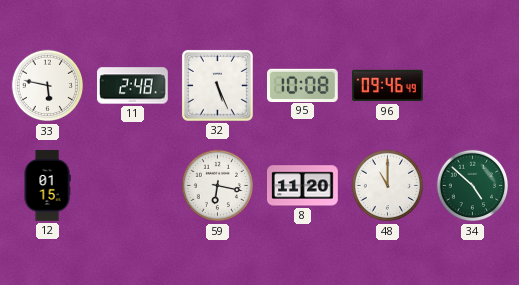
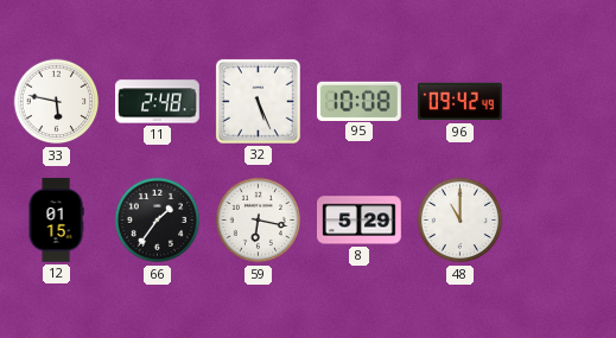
96: 09:46 -> 09:42
66: none -> 1:36
8: 11:20 -> 5:29
34: 4:52 -> none
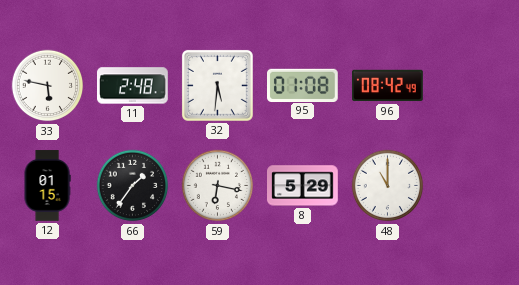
32: 5:26 -> 5:31
95: 10:08 -> 01:08
96: 09:42 -> 08:42
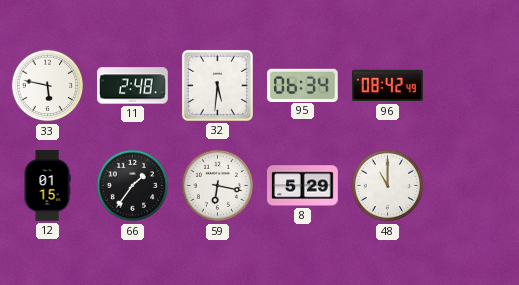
95: 01:08 -> 06:34
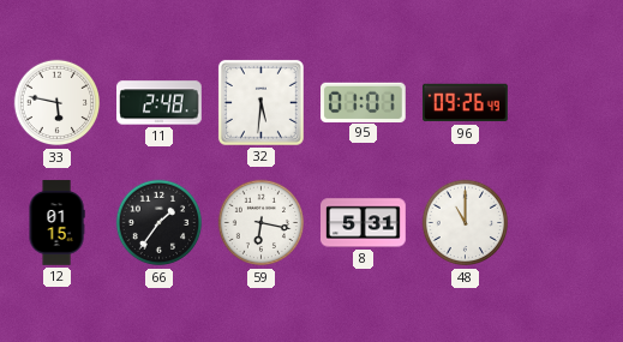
95: 06:34 -> 01:01
96: 08:42 -> 09:26
8: 5:29 -> 5:31
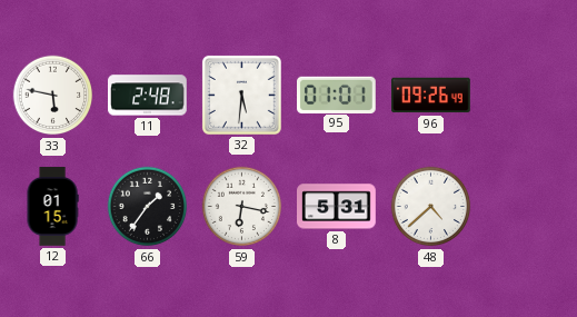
48: 11:00 -> 4:38
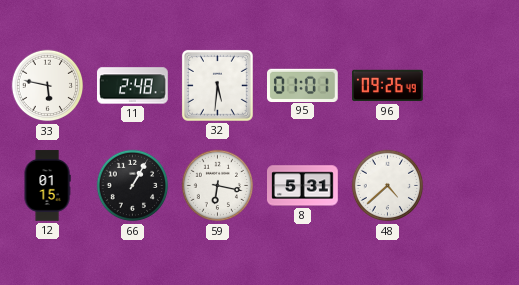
66: 1:36 -> 1:05
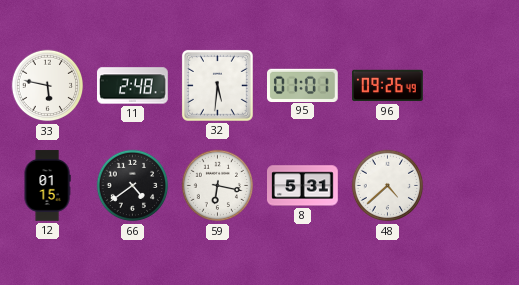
66: 1:05 -> 4:39
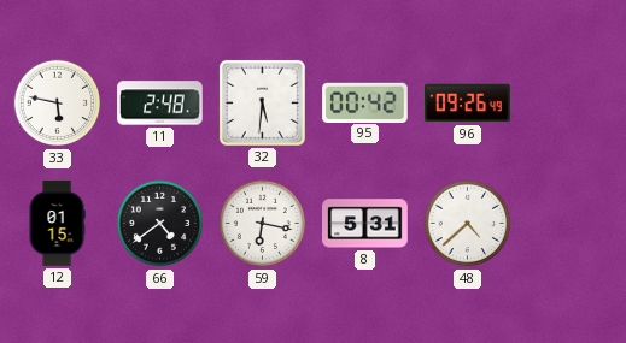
95: 01:01 -> 00:42
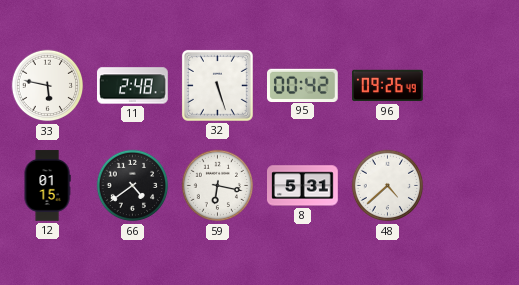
32: 5:31 -> 5:27
